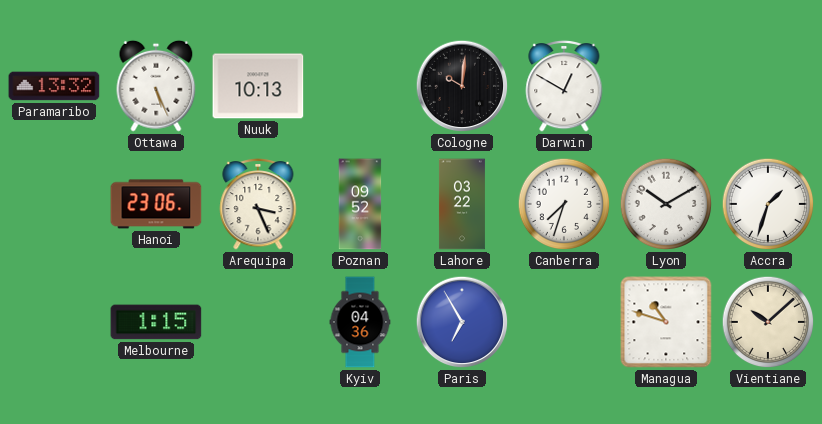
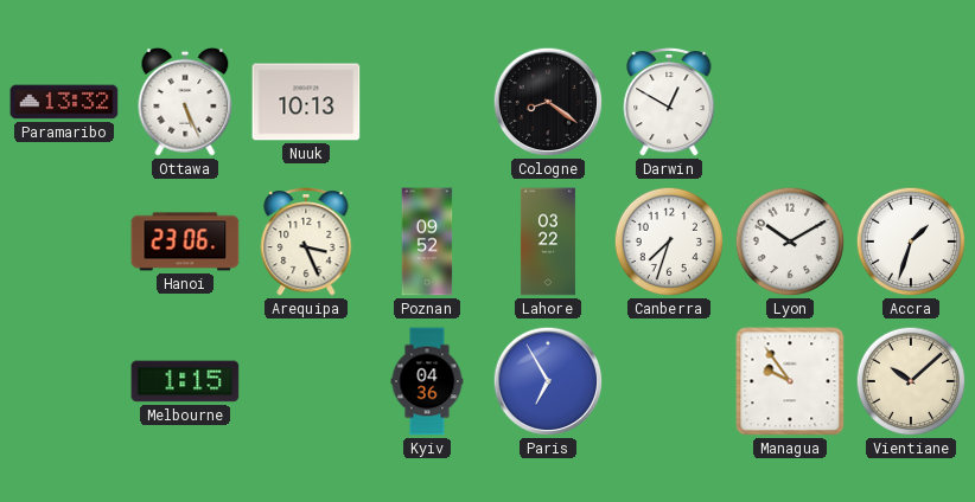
Cologne: 10:01 -> 8:21
Managua: 10:48 -> 9:54
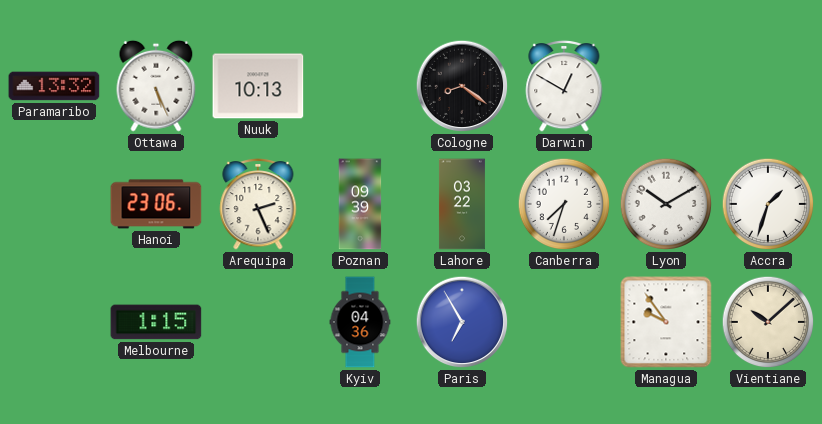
Arequipa: 3:26 -> 2:26
Poznan: 09:52 -> 09:39
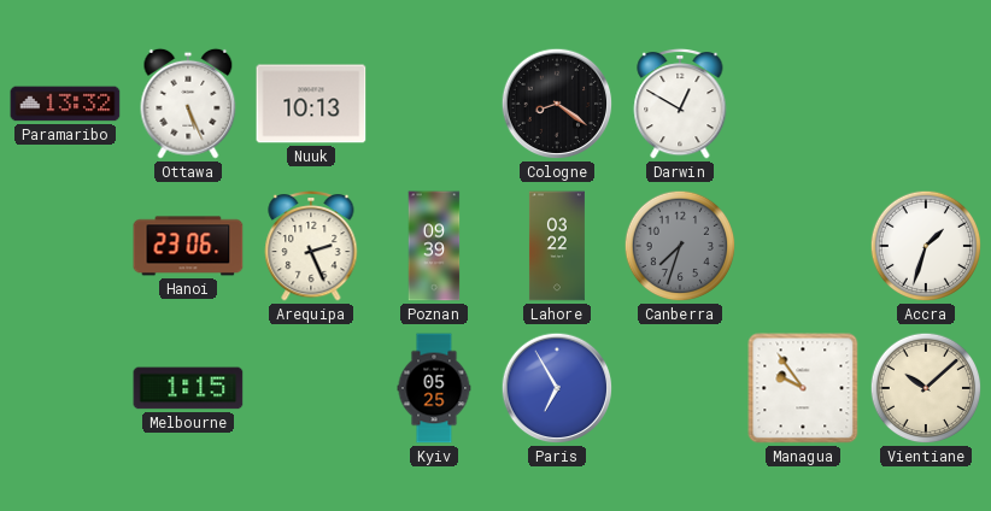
Canberra dial: white -> grey
Lyon: 10:10 -> none
Kyiv: 04:36 -> 05:25
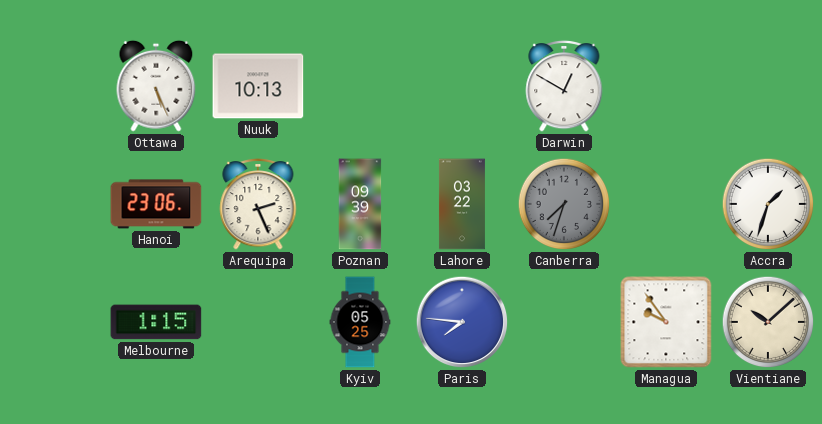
Paramaribo: 13:32 -> none
Cologne: 8:21 -> none
Paris: 6:55 -> 7:46
